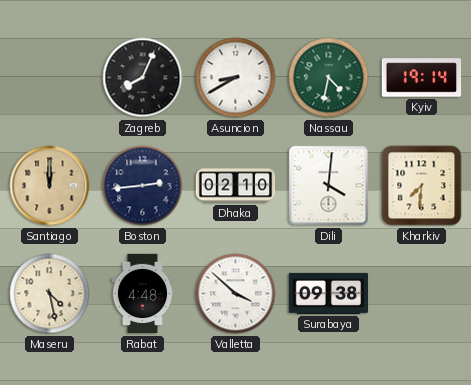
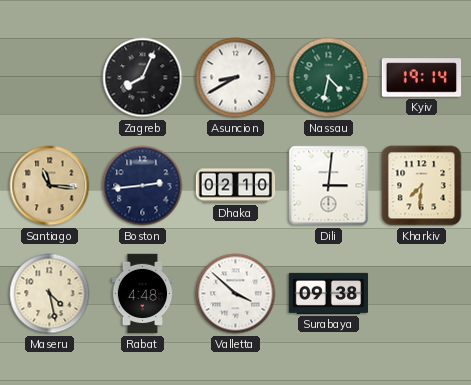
Santiago: 12:00 -> 11:16
Dili: 4:01 -> 3:01
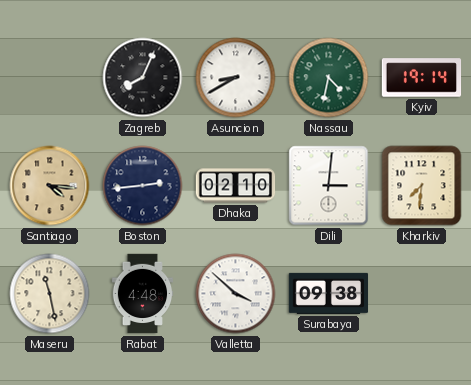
Santiago: 11:16 -> 4:16
Maseru: 4:28 -> 11:28
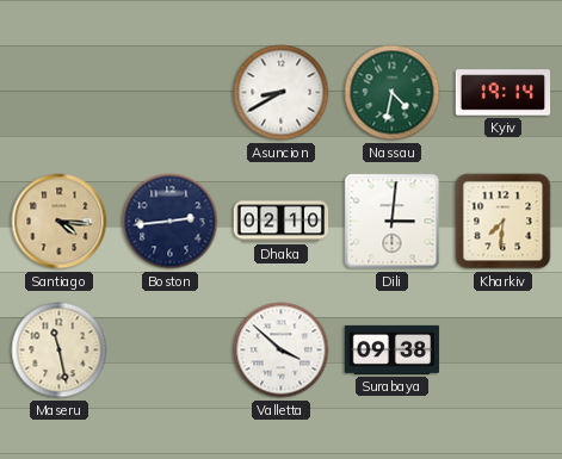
Zagreb: 8:04 -> none
Rabat: 4:48 -> none
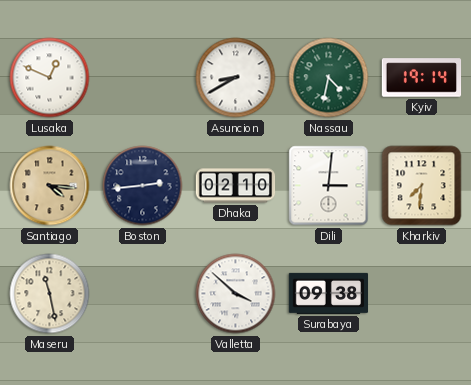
Lusaka: none -> 12:49
